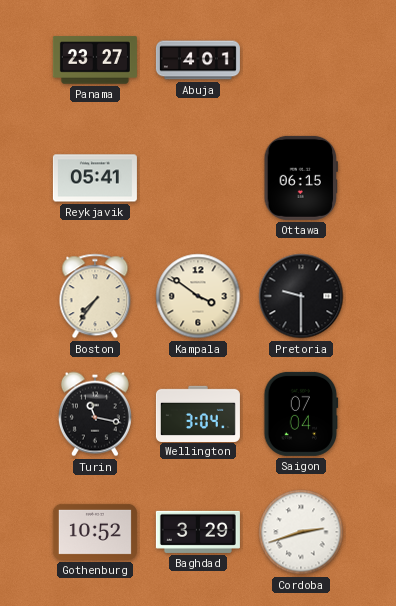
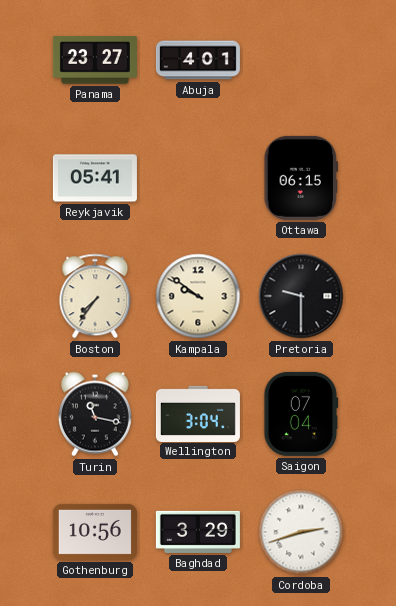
Kampala: 3:51 -> 9:51
Gothenburg: 10:52 -> 10:56
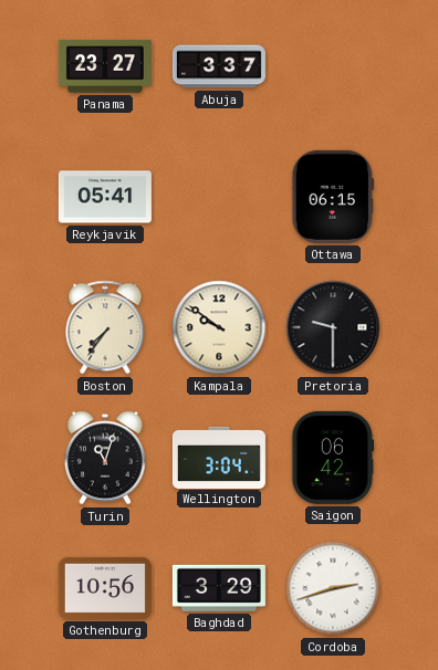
Abuja: 4:01 -> 3:37
Turin: 11:17 -> 11:03
Saigon: 07:04 -> 06:42
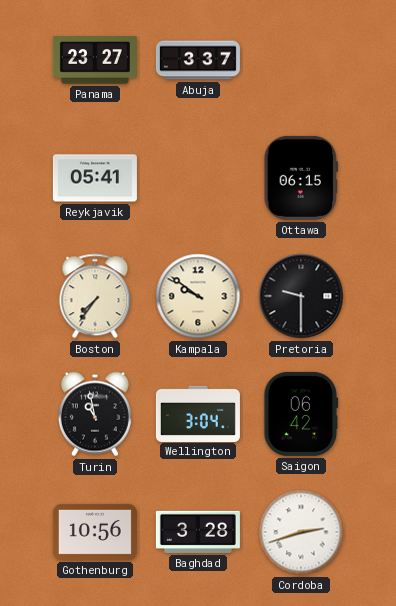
Turin: 11:03 -> 10:58
Baghdad: 3:29 -> 3:28
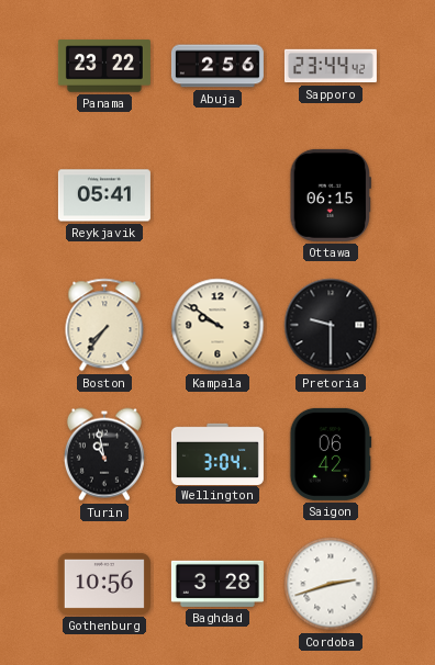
Panama: 23:27 -> 23:22
Abuja: 3:37 -> 2:56
Sapporo: none -> 23:44
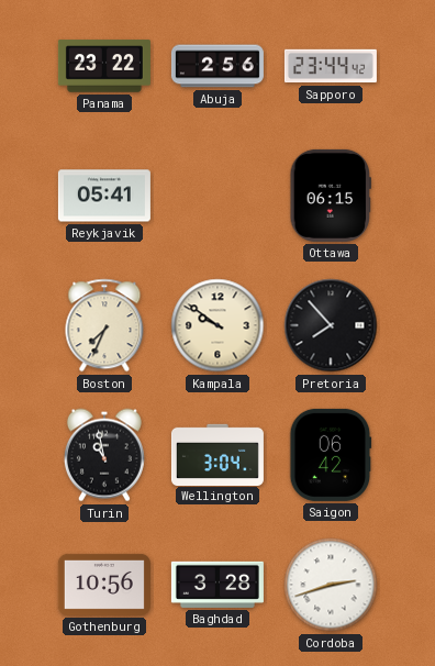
Boston: 7:36 -> 7:34
Pretoria: 9:30 -> 7:53
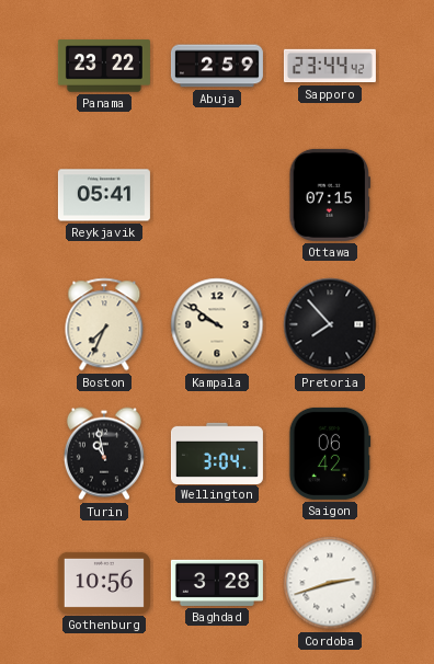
Abuja: 2:56 -> 2:59
Ottawa: 06:15 -> 07:15
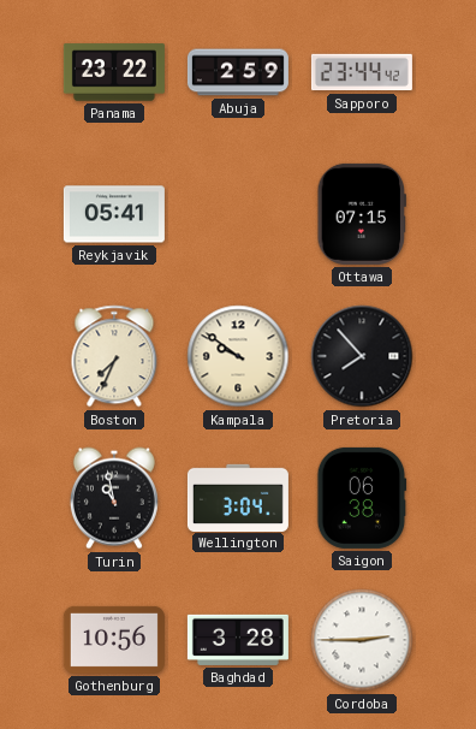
Saigon: 06:42 -> 06:38
Cordoba: 2:42 -> 2:45
